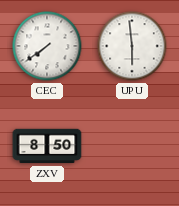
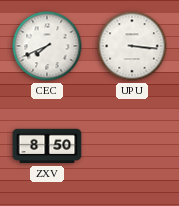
CEC: 7:39 -> 7:41
UPU: 5:59 -> 3:16
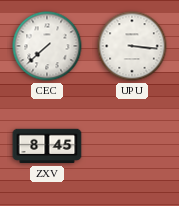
CEC: 7:41 -> 7:38
ZXV: 8:50 -> 8:45
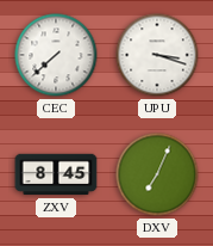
UPU: 3:16 -> 3:18
DXV: none -> 7:04
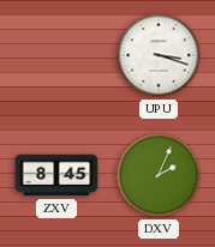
CEC: 7:38 -> none
DXV: 7:04 -> 2:04
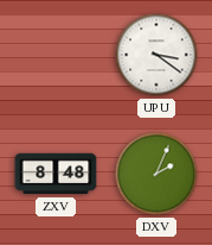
UPU: 3:18 -> 3:21
ZXV: 8:45 -> 8:48
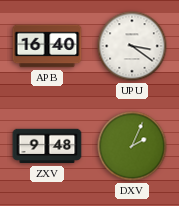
APB: none -> 16:40
ZXV: 8:48 -> 9:48
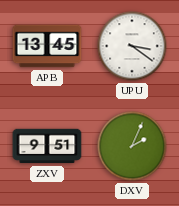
APB: 16:40 -> 13:45
ZXV: 9:48 -> 9:51
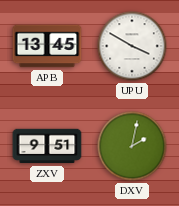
UPU: 3:21 -> 3:50
DXV: 2:04 -> 2:02
